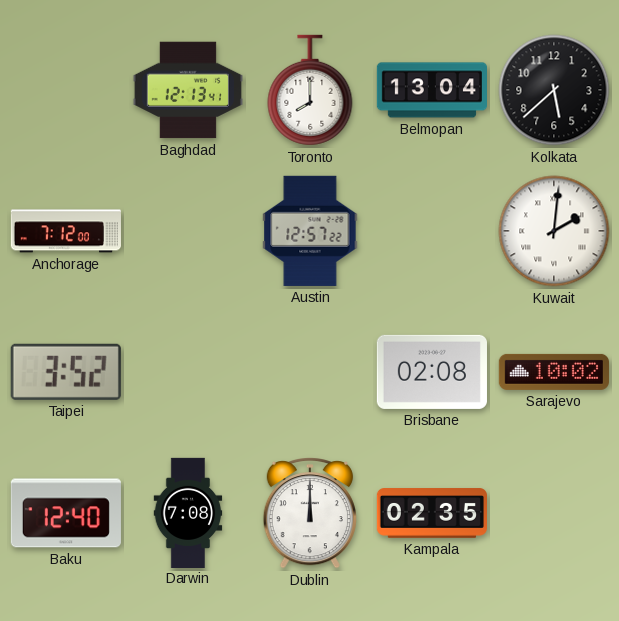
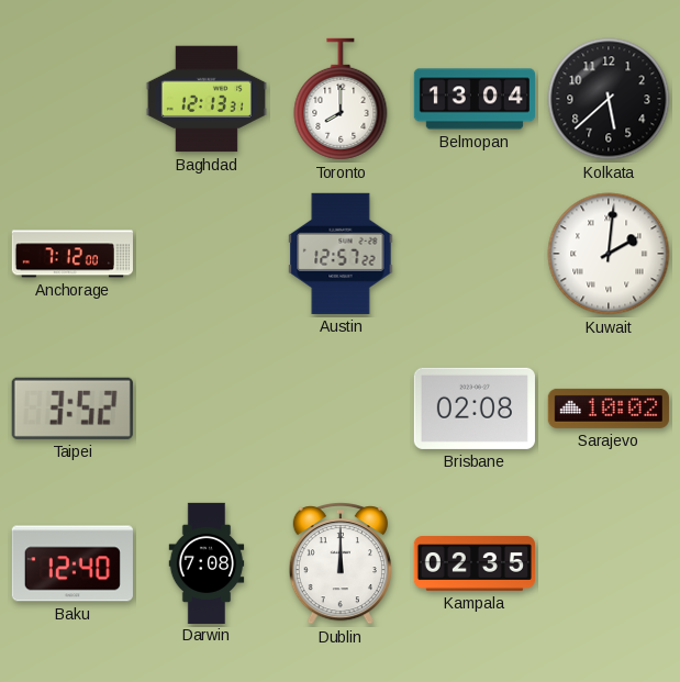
Baghdad: 12:13:41 -> 12:13:31
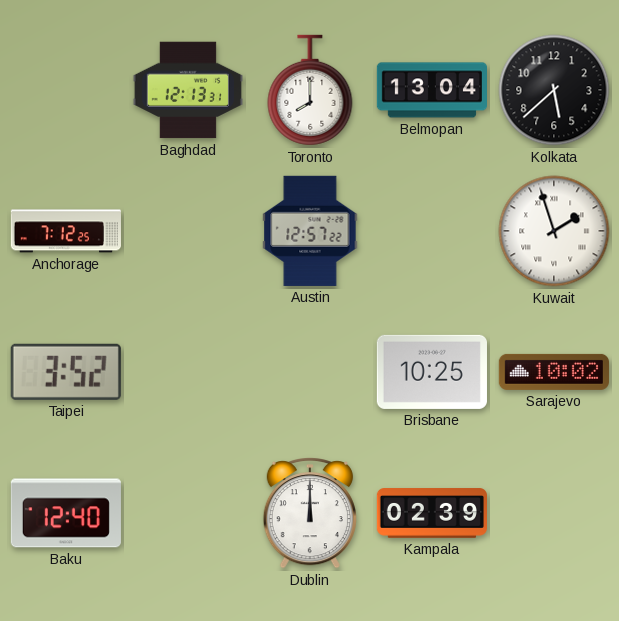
Anchorage: 7:12:00 -> 7:12:25
Kuwait: 2:01 -> 1:57
Brisbane: 02:08 -> 10:25
Darwin: 7:08 -> none
Kampala: 02:35 -> 02:39
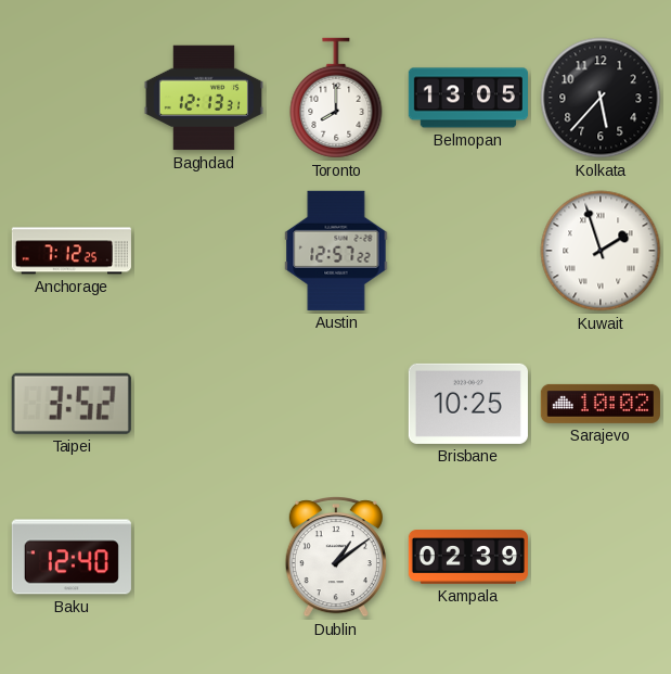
Belmopan: 13:04 -> 13:05
Kolkata: 5:38 -> 5:37
Dublin: 12:00 -> 1:09
